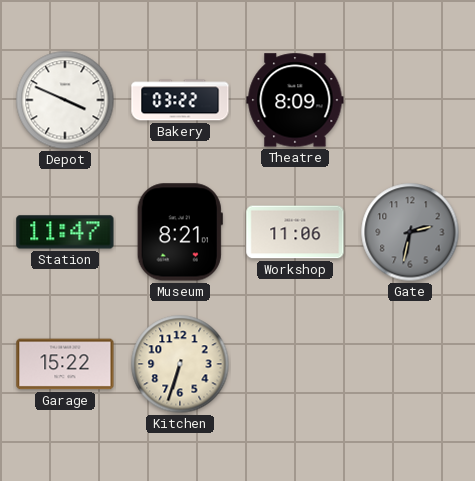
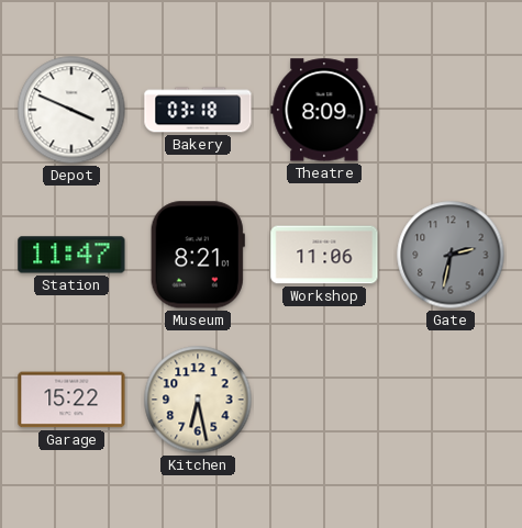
Bakery: 03:22 -> 03:18
Kitchen: 6:33 -> 6:28
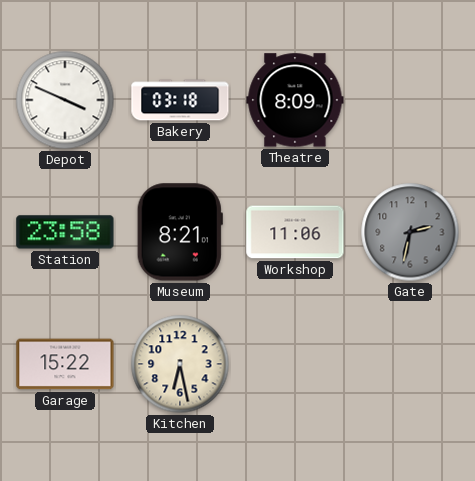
Station: 11:47 -> 23:58
